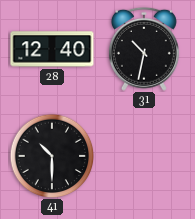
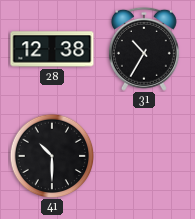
28: 12:40 -> 12:38
31: 10:32 -> 10:35
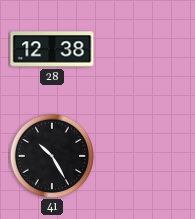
31: 10:35 -> none
41: 10:30 -> 10:25
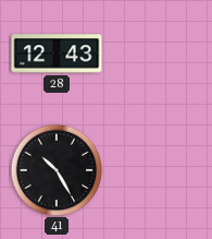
28: 12:38 -> 12:43
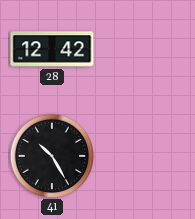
28: 12:43 -> 12:42
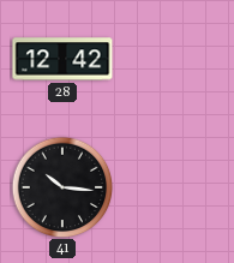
41: 10:25 -> 10:16
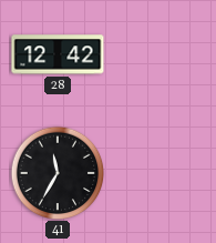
41: 10:16 -> 11:35
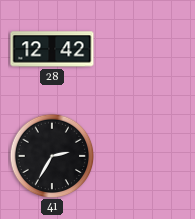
41: 11:35 -> 2:35
